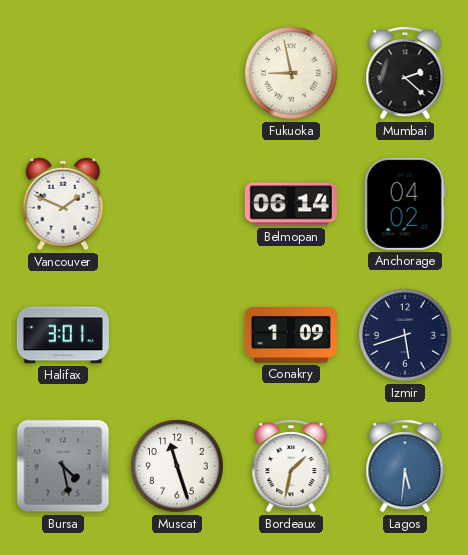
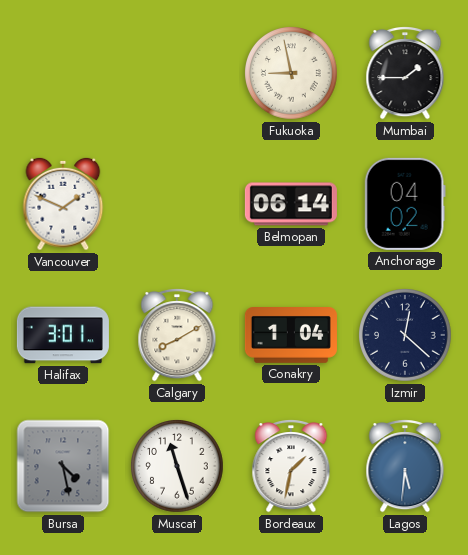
Mumbai: 2:22 -> 1:45
Calgary: none -> 8:10
Conakry: 1:09 -> 1:04
Izmir: 5:42 -> 12:22
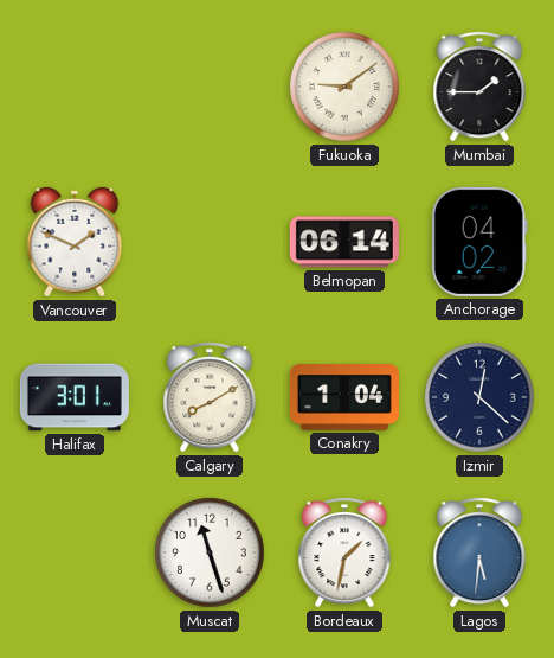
Fukuoka: 8:58 -> 9:09
Bursa: 4:28 -> none
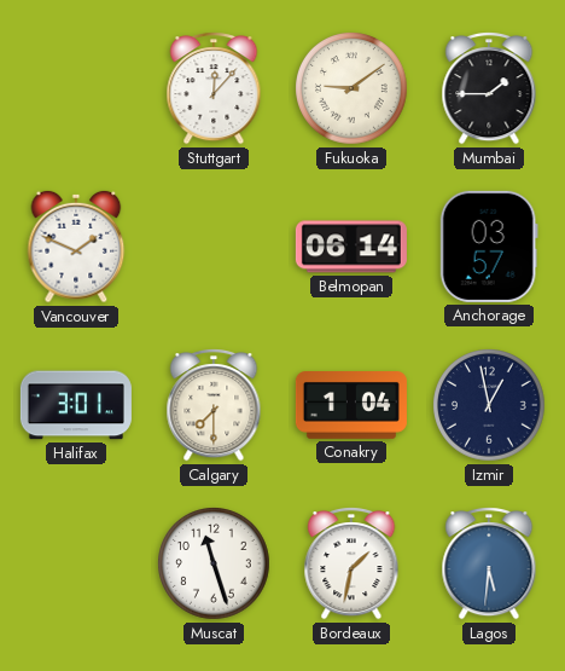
Stuttgart: none -> 12:07
Anchorage: 04:02 -> 03:57
Calgary: 8:10 -> 7:30
Izmir: 12:22 -> 12:58
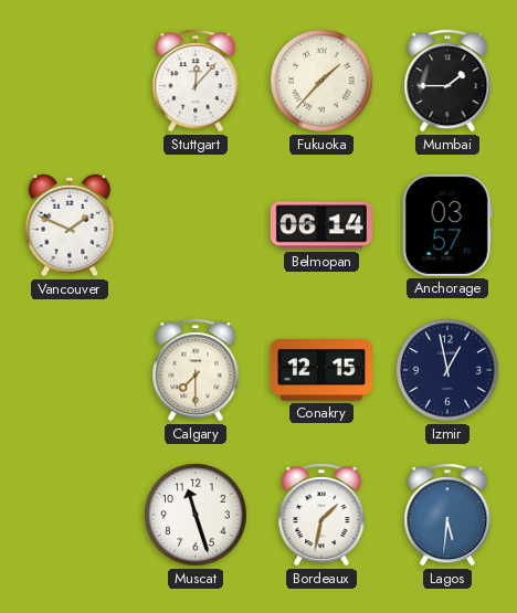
Fukuoka: 9:09 -> 1:37
Halifax: 3:01 -> none
Conakry: 1:04 -> 12:15
